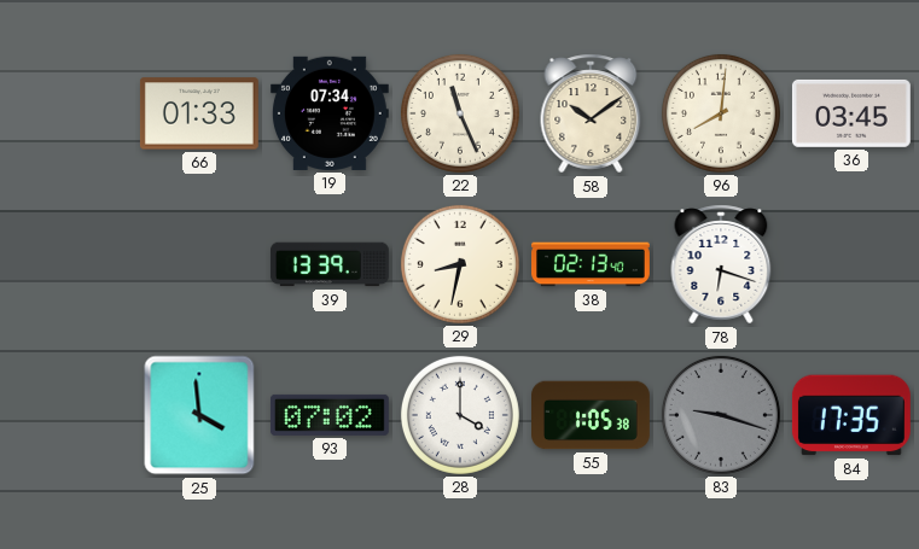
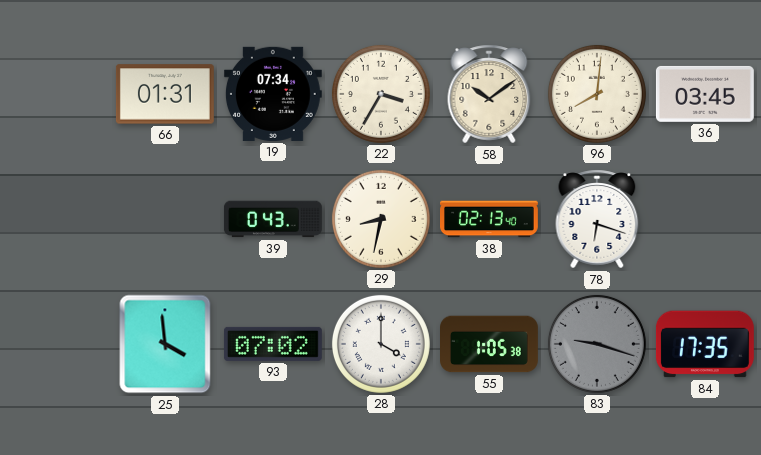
66: 01:33 -> 01:31
22: 11:26 -> 3:35
39: 13:39 -> 0:43
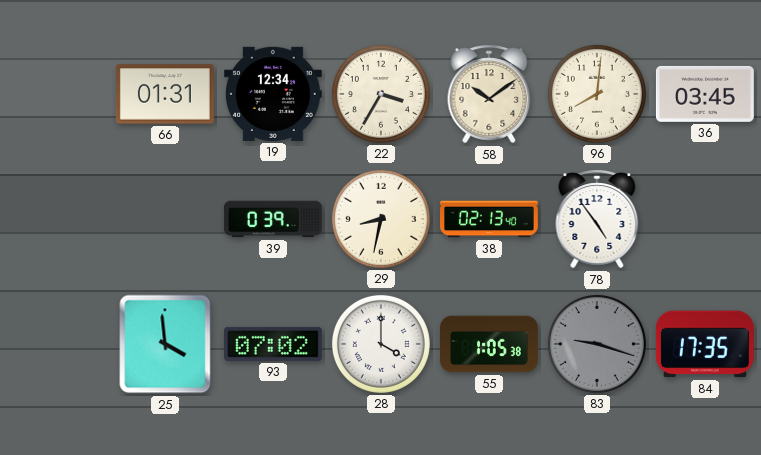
19: 07:34 -> 12:34
39: 0:43 -> 0:39
78: 6:18 -> 4:54
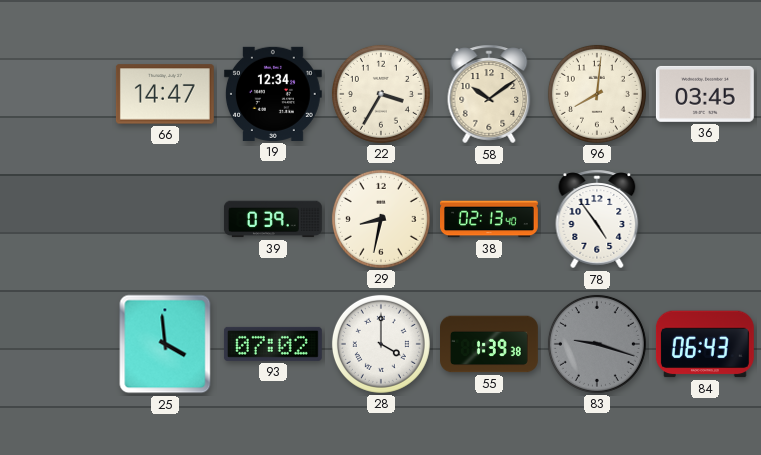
66: 01:31 -> 14:47
55: 1:05 -> 1:39
84: 17:35 -> 06:43
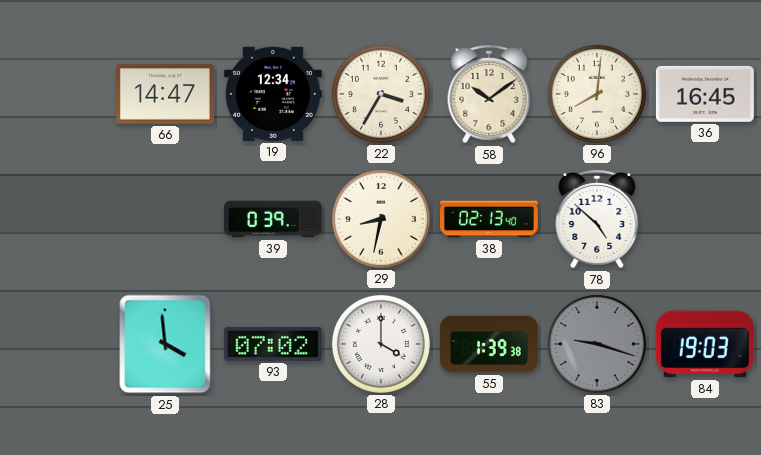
36: 03:45 -> 16:45
78: 4:54 -> 4:52
84: 06:43 -> 19:03
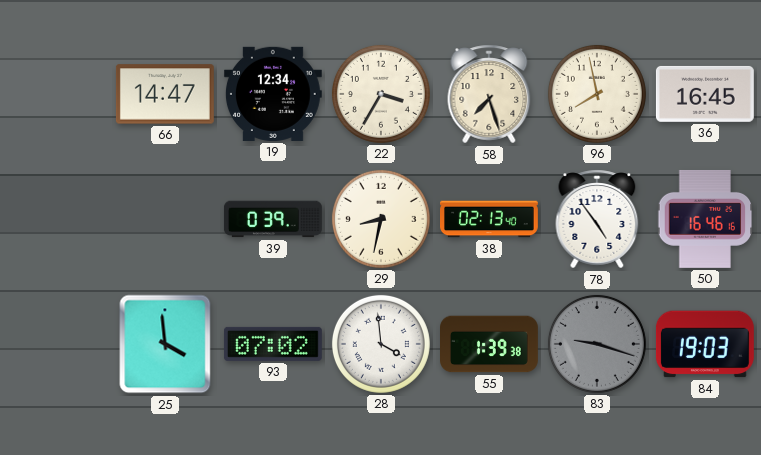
58: 10:09 -> 7:27
96: 8:01 -> 7:58
78: 4:52 -> 4:54
50: none -> 16:46
28: 4:00 -> 3:59
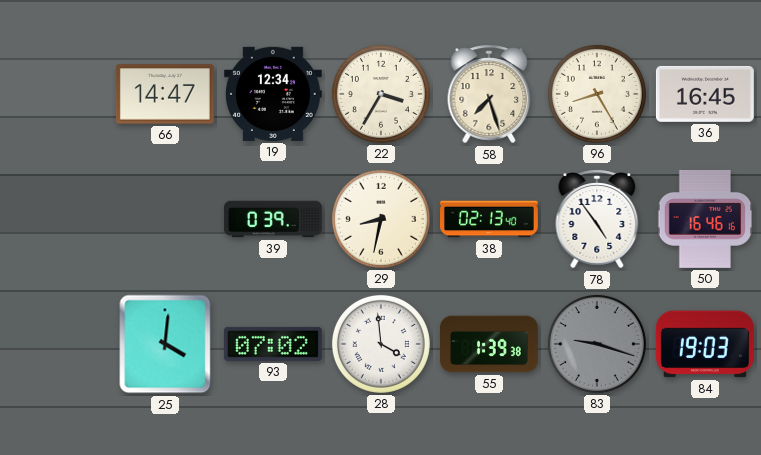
96: 7:58 -> 8:25
25: 3:59 -> 4:01
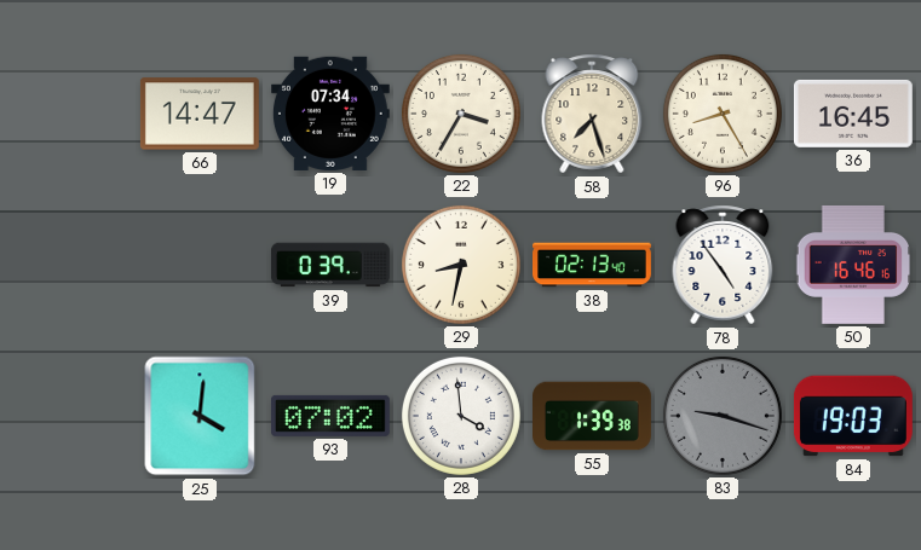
19: 12:34 -> 07:34
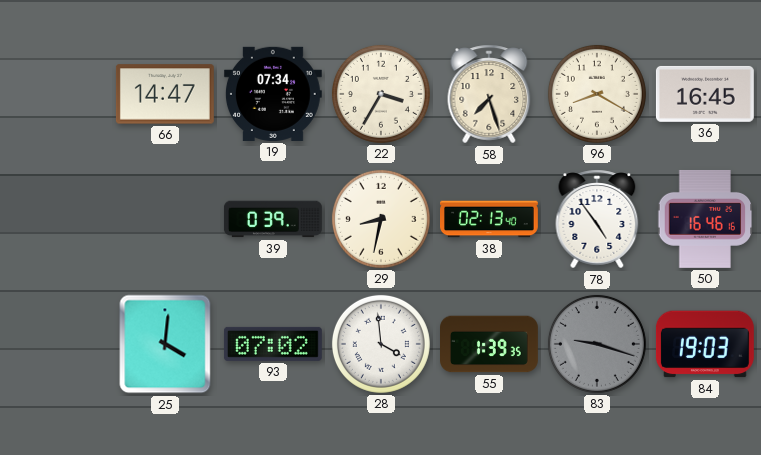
96: 8:25 -> 8:20
55: 1:39:38 -> 1:39:35
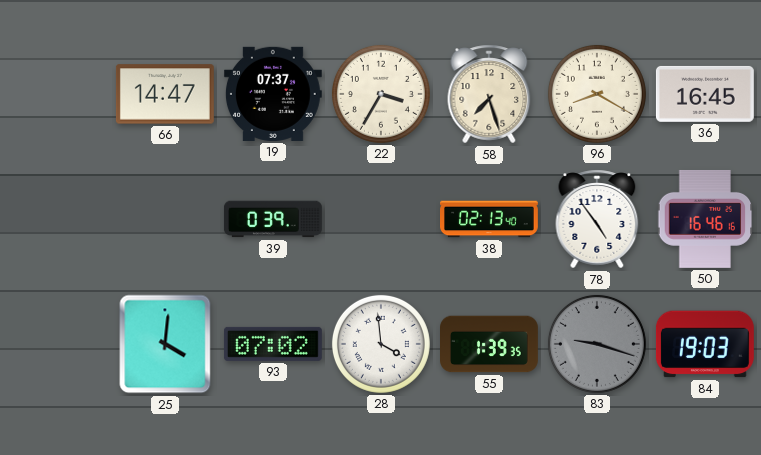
19: 07:34 -> 07:37
29: 8:32 -> none
